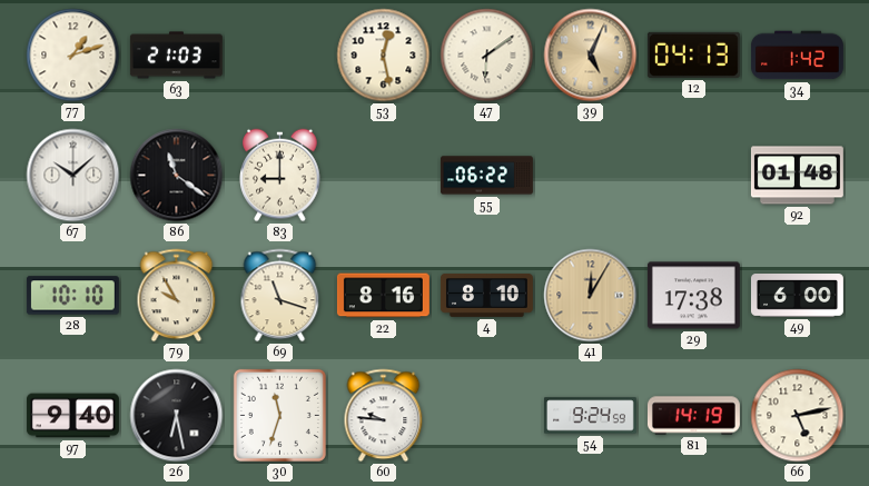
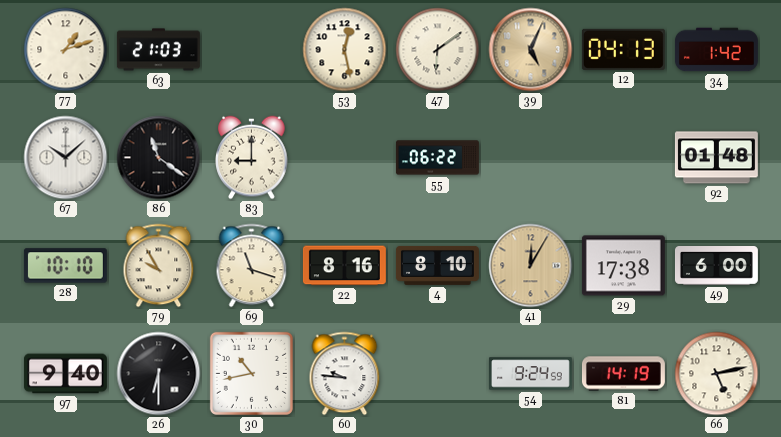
26: 6:28 -> 6:30
30: 11:33 -> 10:43
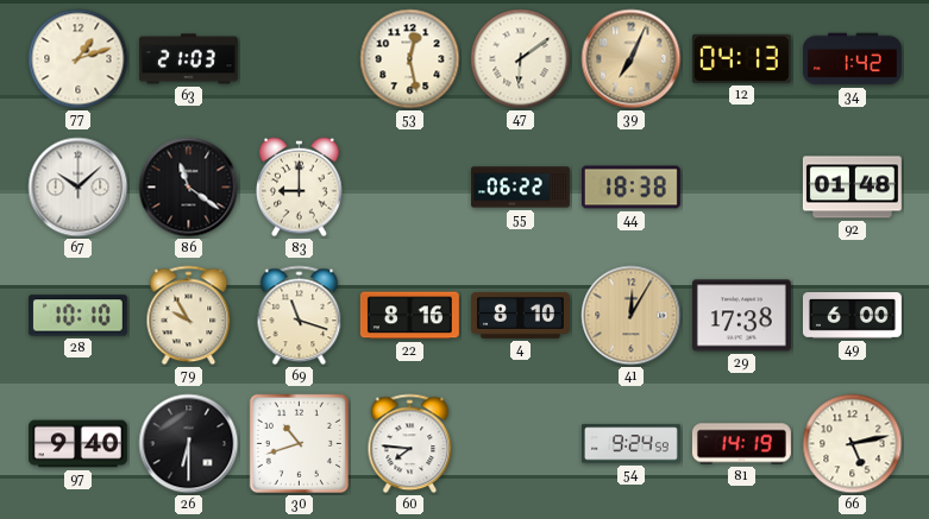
39: 5:04 -> 7:04
44: none -> 18:38
30: 10:43 -> 10:42
60: 9:46 -> 7:46
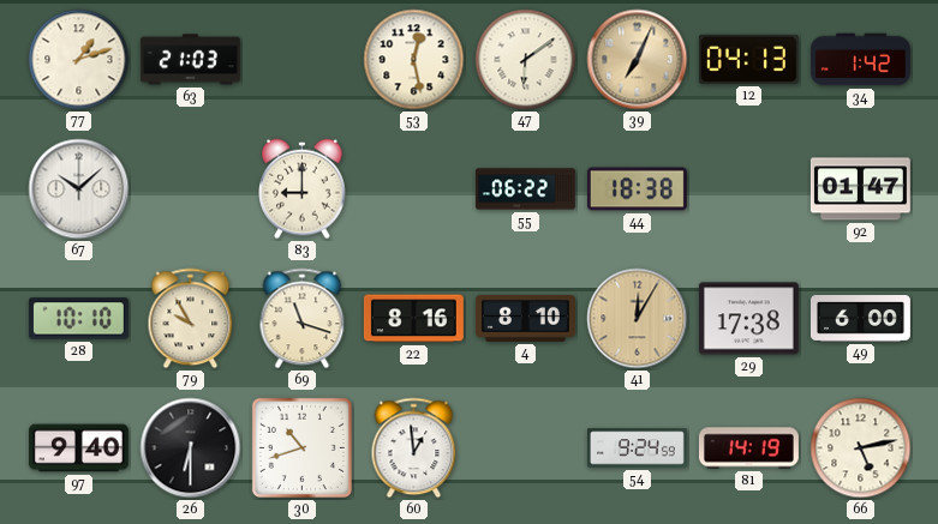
86: 11:21 -> none
92: 01:48 -> 01:47
60: 7:46 -> 12:59
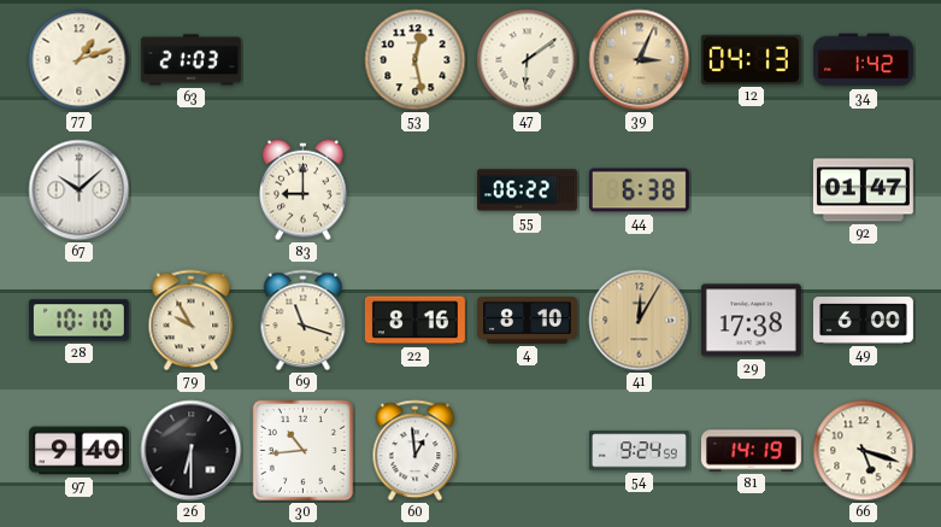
39: 7:04 -> 3:04
44: 18:38 -> 6:38
30: 10:42 -> 10:44
66: 5:13 -> 5:18
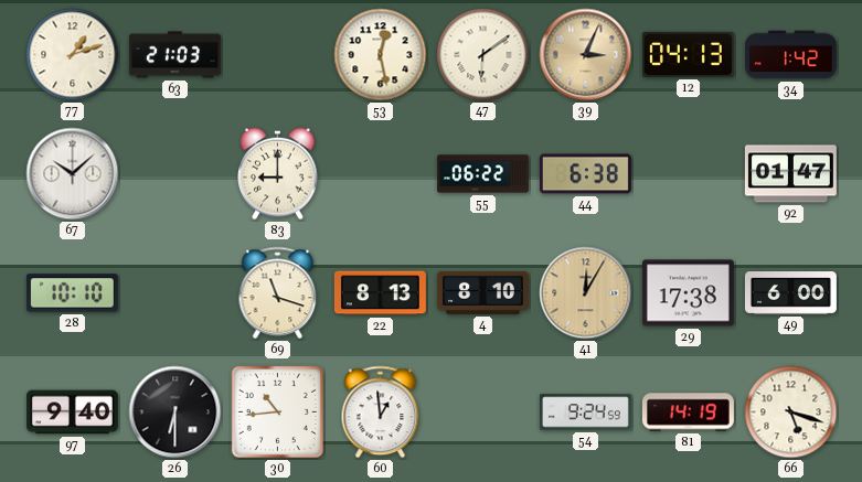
79: 9:55 -> none
22: 8:16 -> 8:13
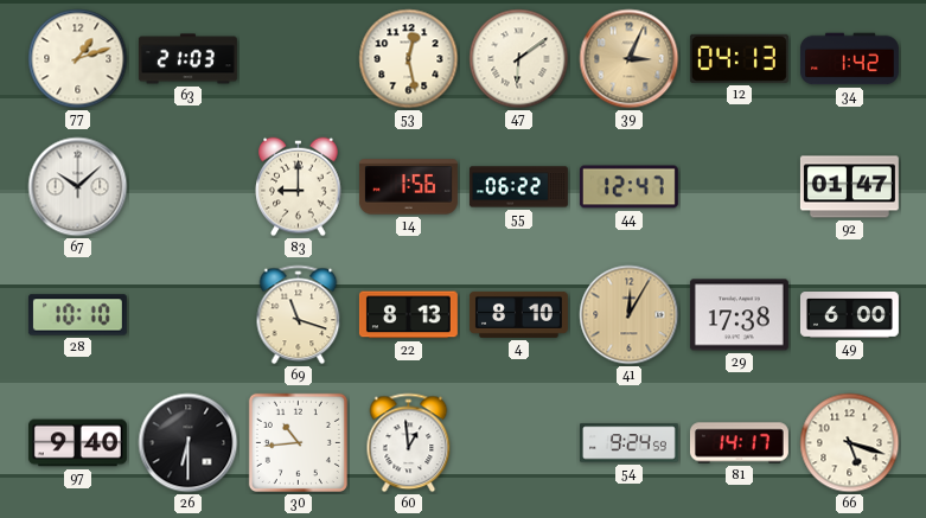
14: none -> 1:56
44: 6:38 -> 12:47
81: 14:19 -> 14:17
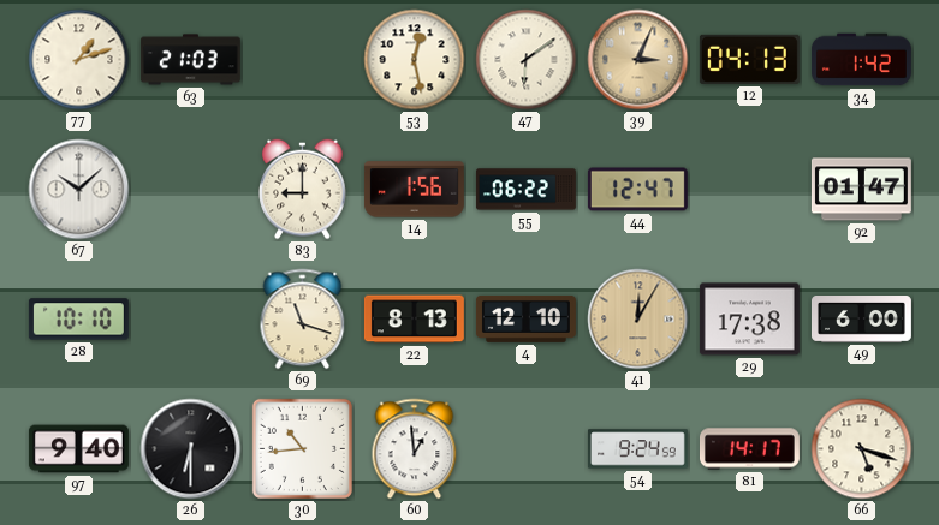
4: 8:10 -> 12:10
